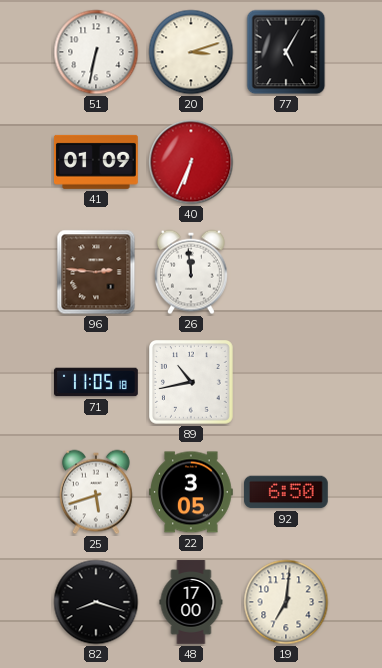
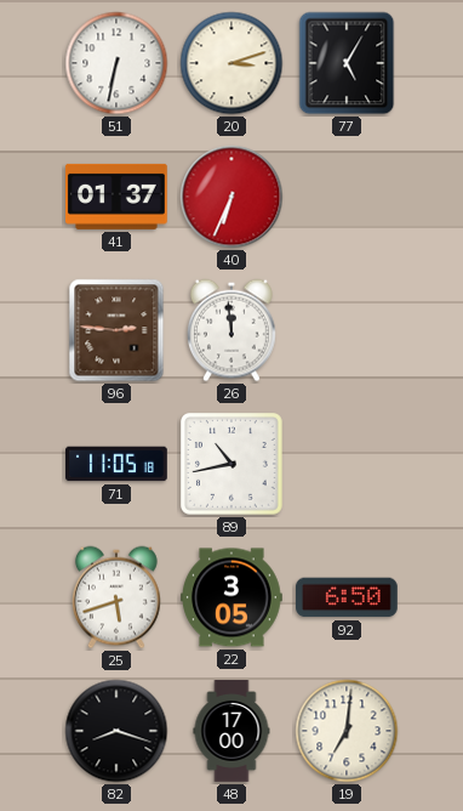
41: 01:09 -> 01:37
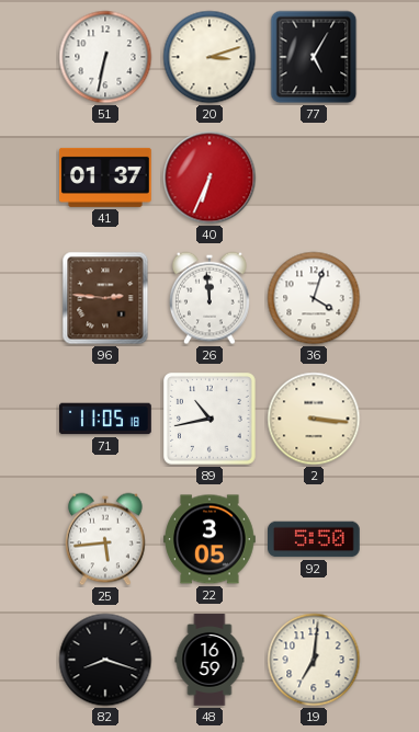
36: none -> 4:03
2: none -> 3:16
25: 5:42 -> 5:44
92: 6:50 -> 5:50
48: 17:00 -> 16:59
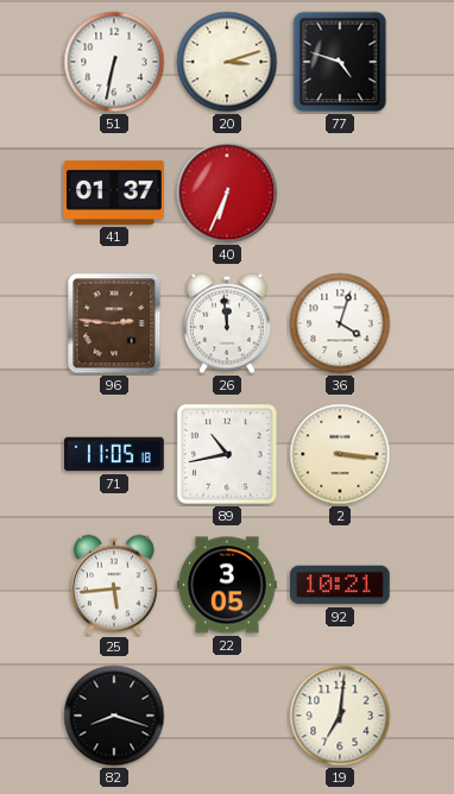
77: 5:05 -> 4:48
92: 5:50 -> 10:21
48: 16:59 -> none
